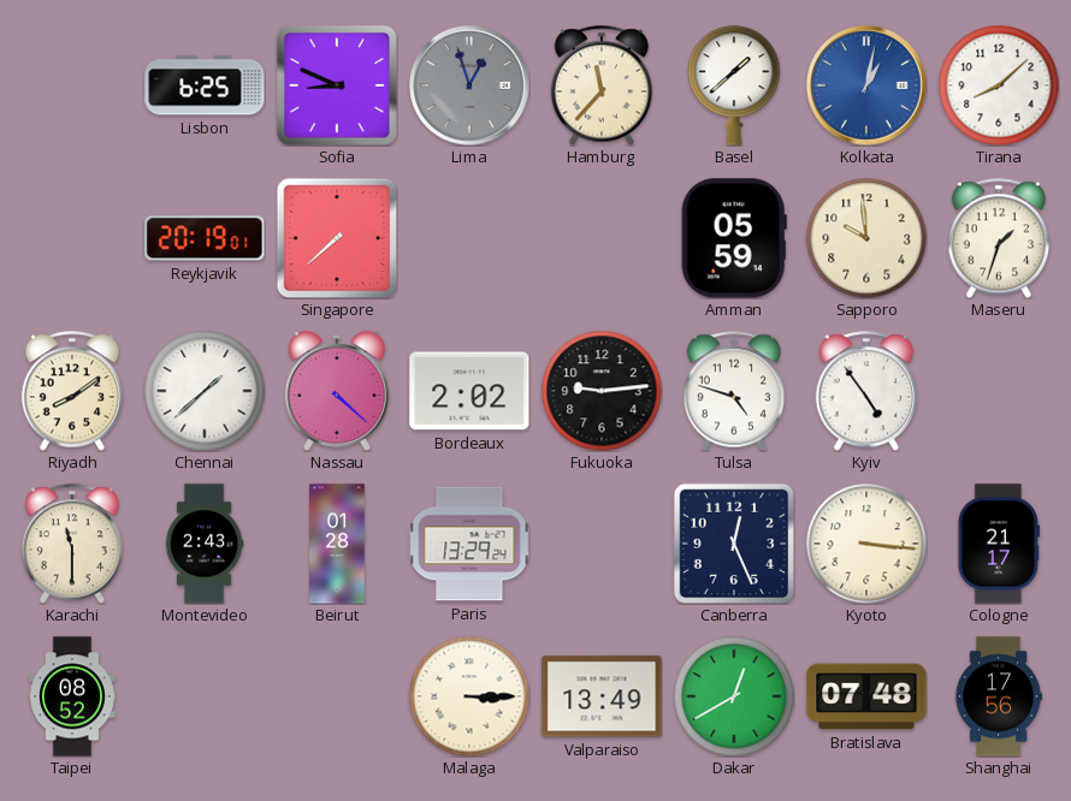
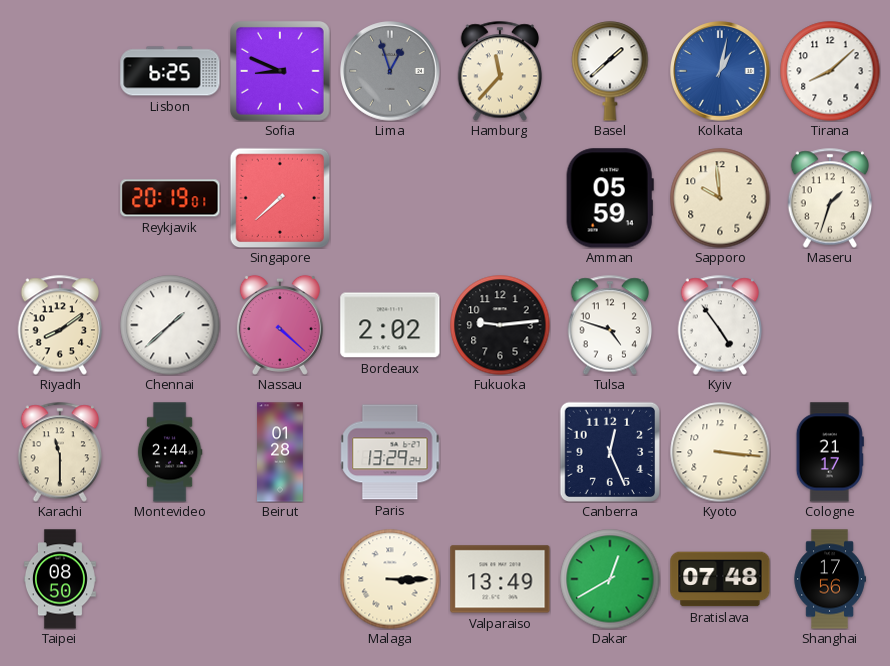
Montevideo: 2:43 -> 2:44
Taipei: 08:52 -> 08:50
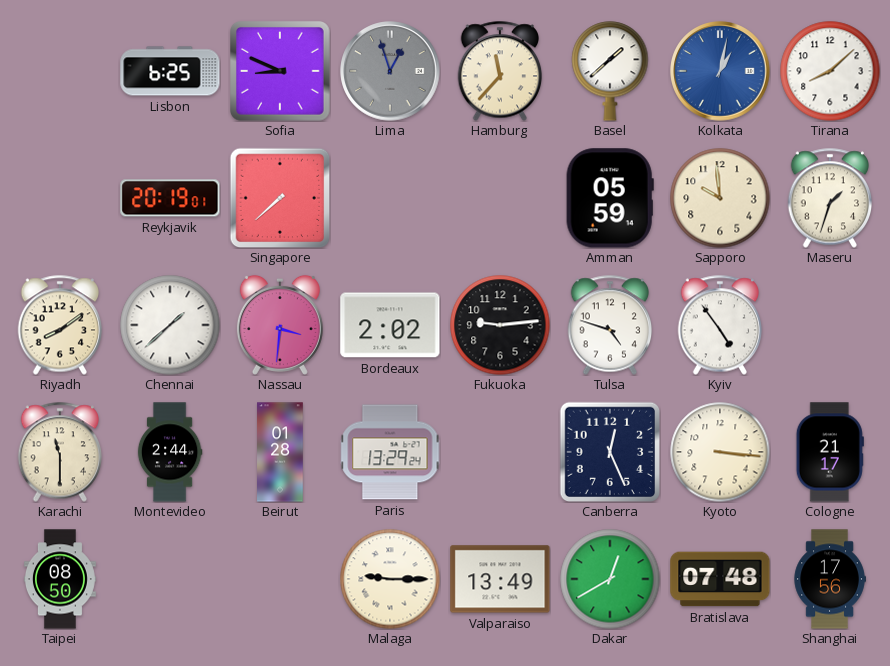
Nassau: 4:22 -> 3:31
Malaga: 3:15 -> 9:15
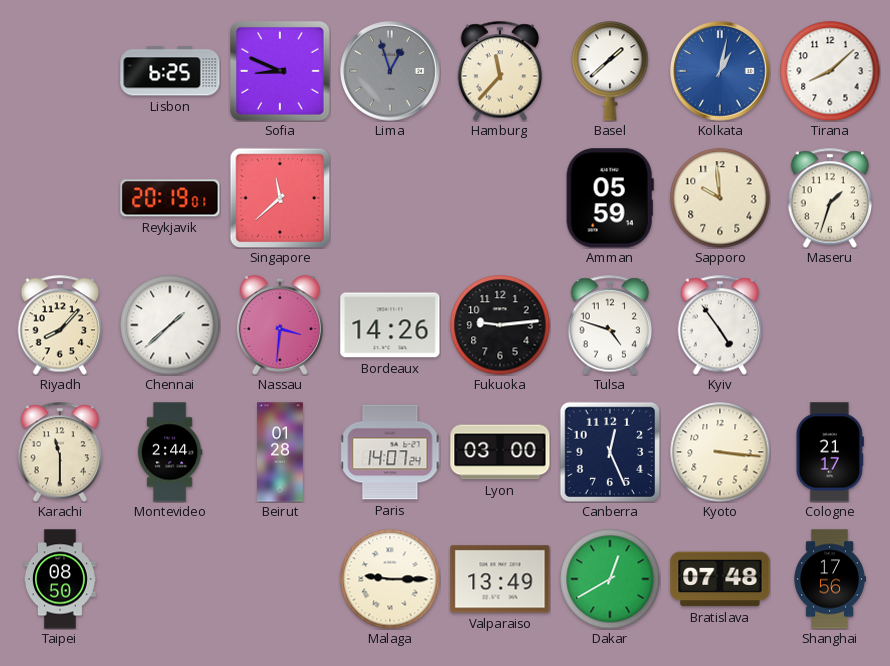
Singapore: 7:38 -> 11:38
Riyadh: 8:09 -> 8:07
Bordeaux: 2:02 -> 14:26
Paris: 13:29 -> 14:07
Lyon: none -> 03:00
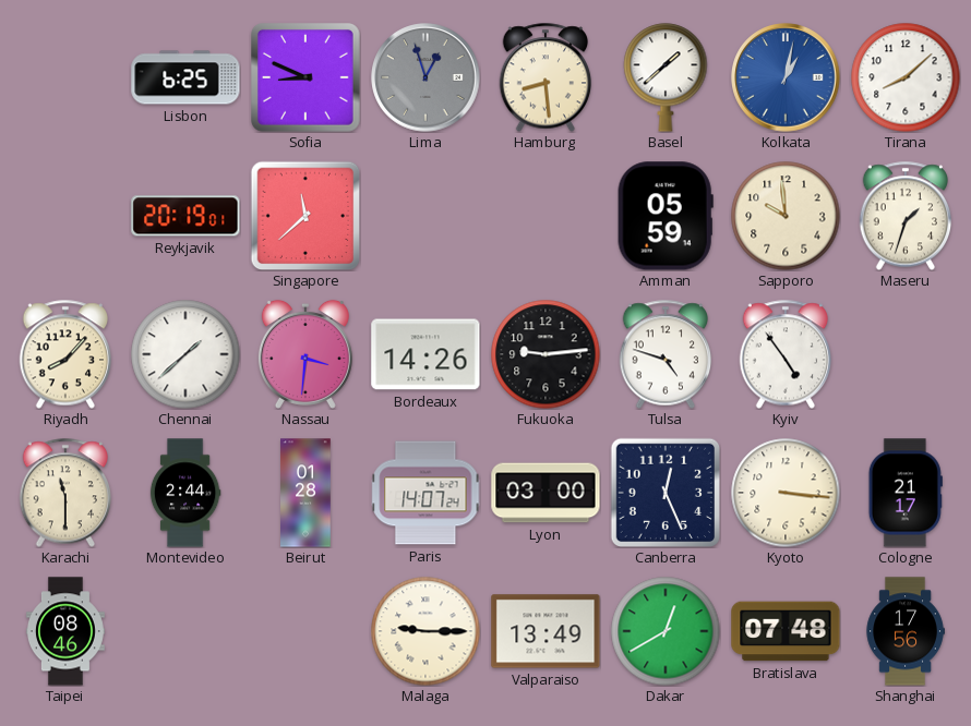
Hamburg: 11:37 -> 8:29
Taipei: 08:50 -> 08:46
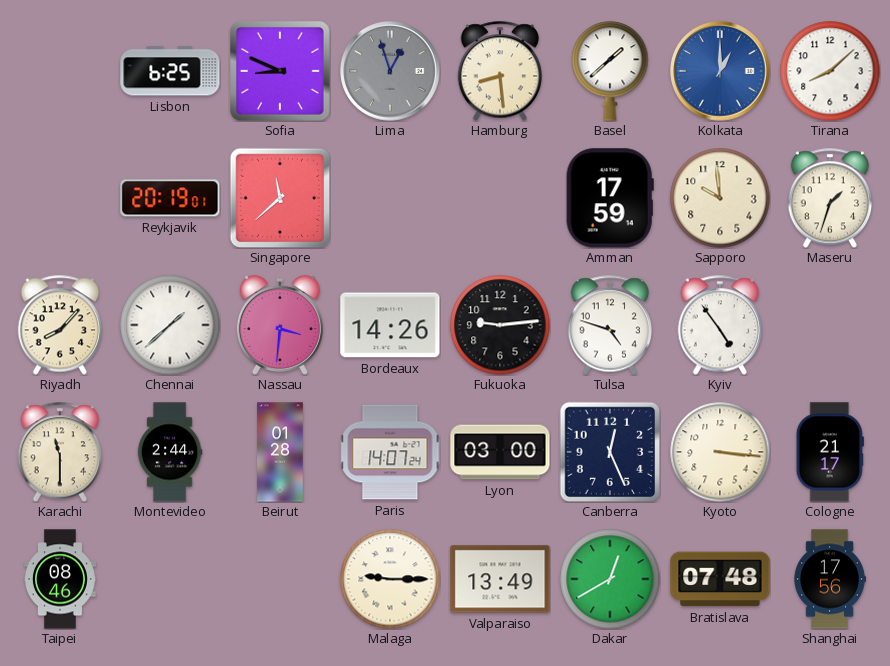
Kolkata: 1:02 -> 1:00
Amman: 05:59 -> 17:59
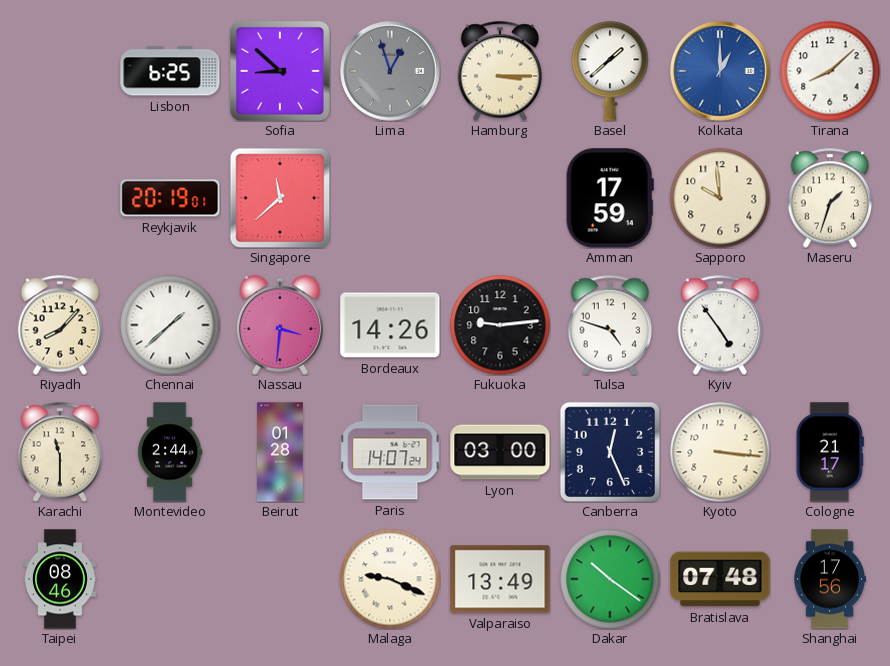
Sofia: 8:49 -> 8:52
Hamburg: 8:29 -> 3:15
Malaga: 9:15 -> 9:19
Dakar: 12:40 -> 10:21
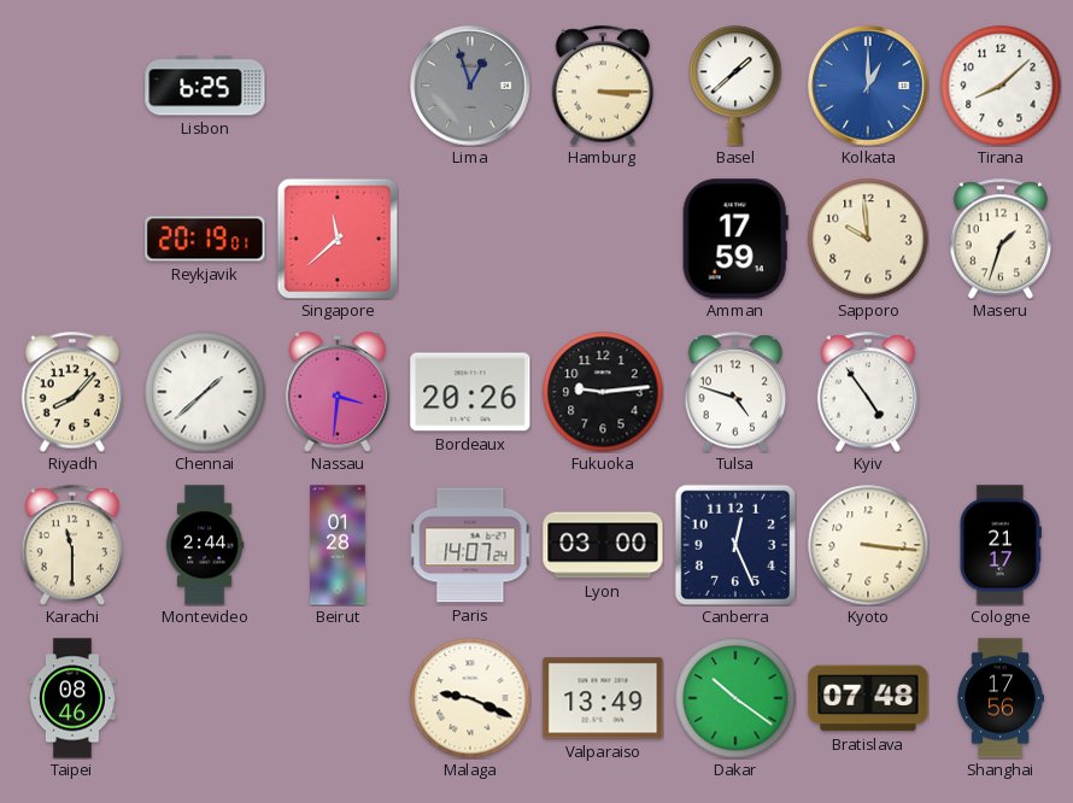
Sofia: 8:52 -> none
Bordeaux: 14:26 -> 20:26
